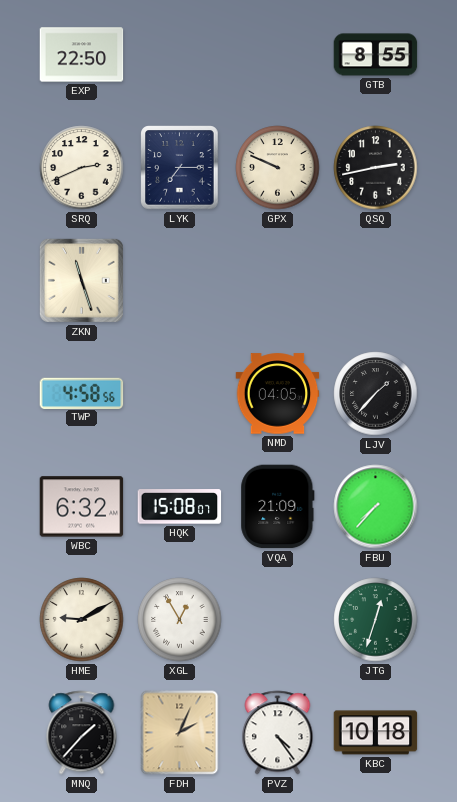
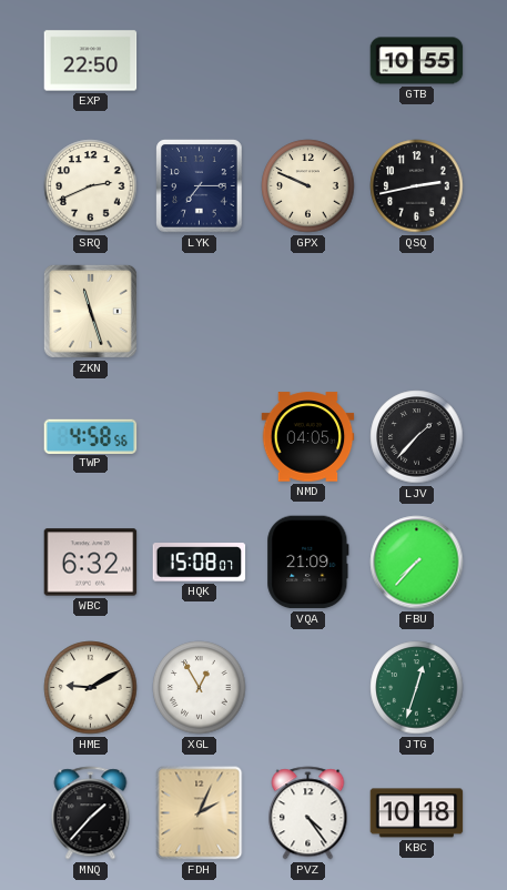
GTB: 8:55 -> 10:55
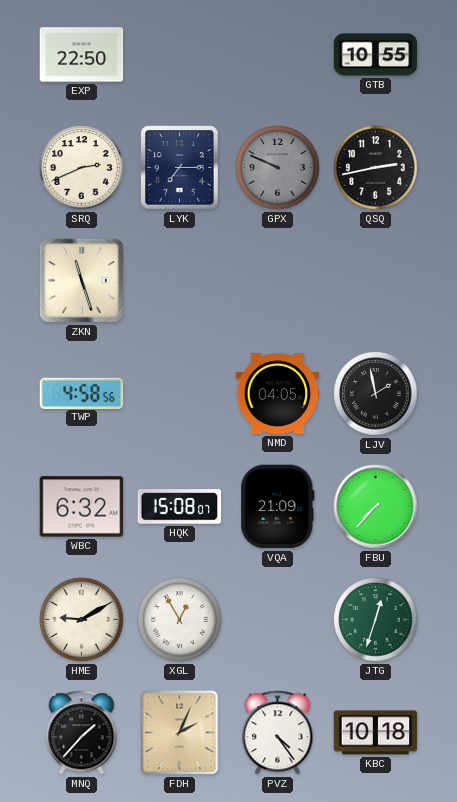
GPX dial: cream -> grey
LJV: 1:37 -> 1:58
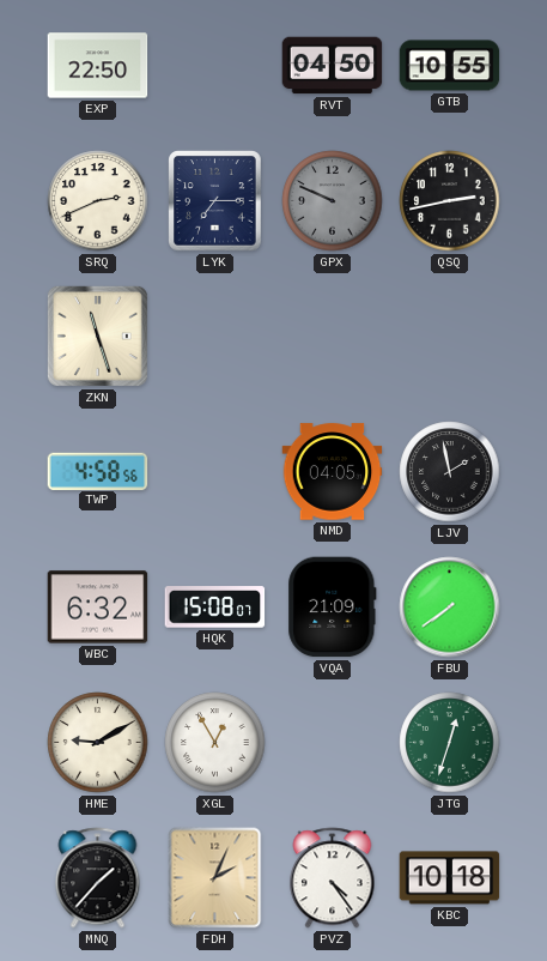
RVT: none -> 04:50
FBU: 7:37 -> 7:39
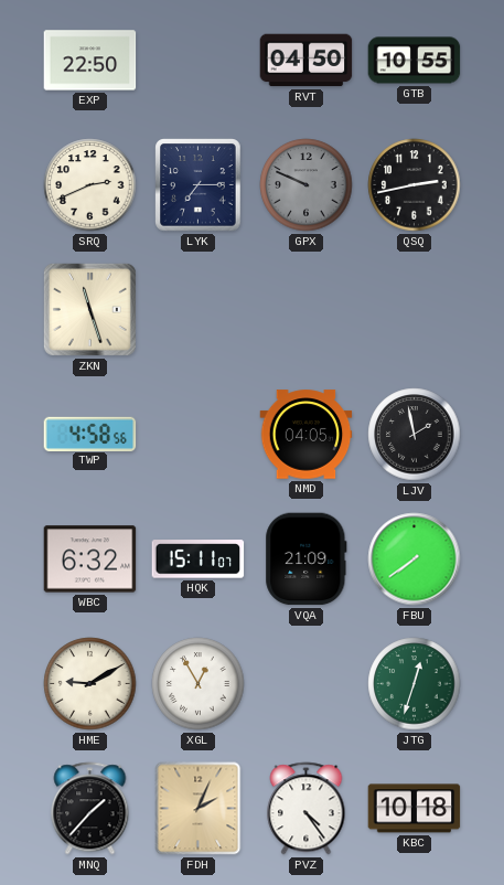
HQK: 15:08 -> 15:11
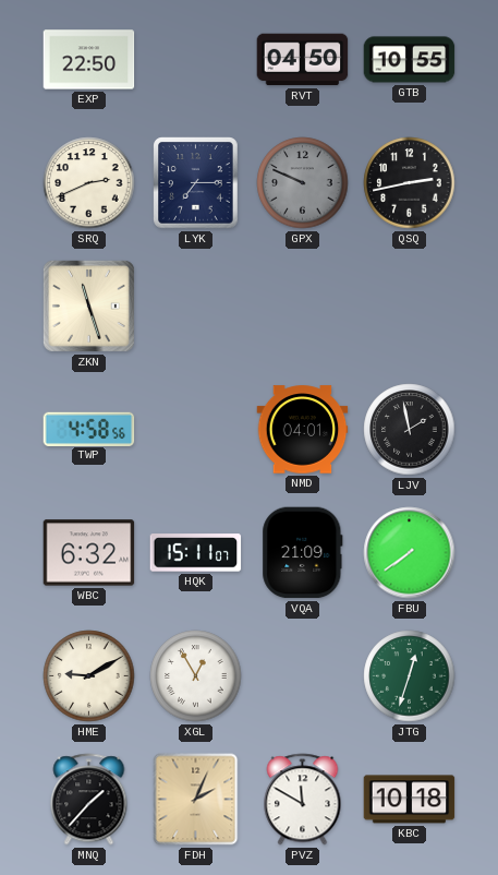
NMD: 04:05 -> 04:01
PVZ: 4:24 -> 11:50
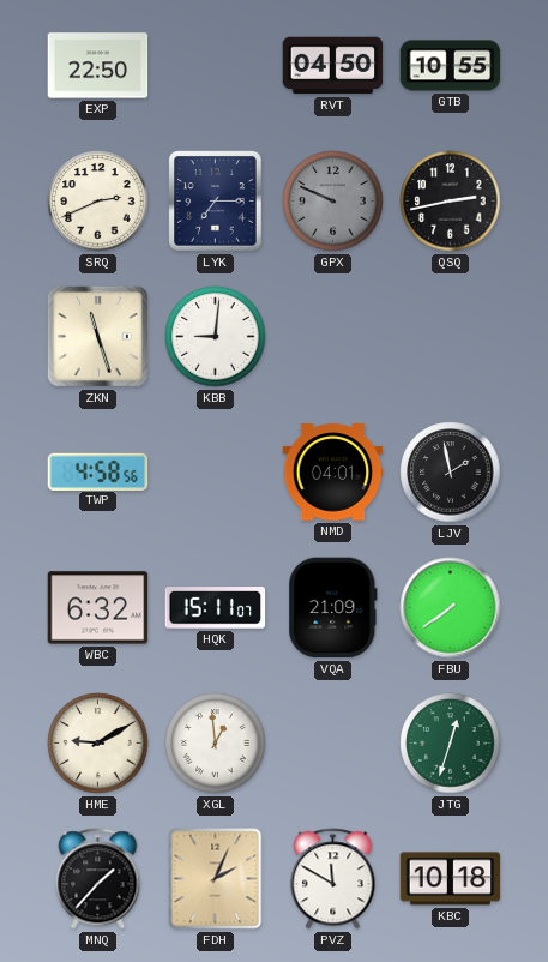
KBB: none -> 9:01
XGL: 12:55 -> 12:59
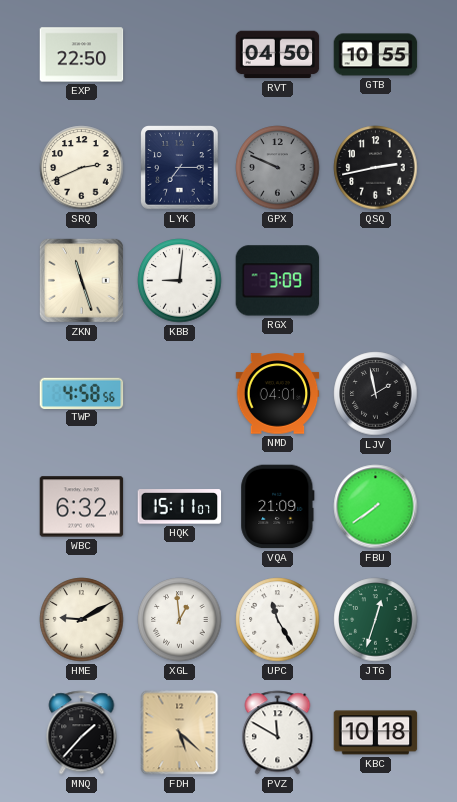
RGX: none -> 3:09
UPC: none -> 11:25
FDH: 2:04 -> 5:22
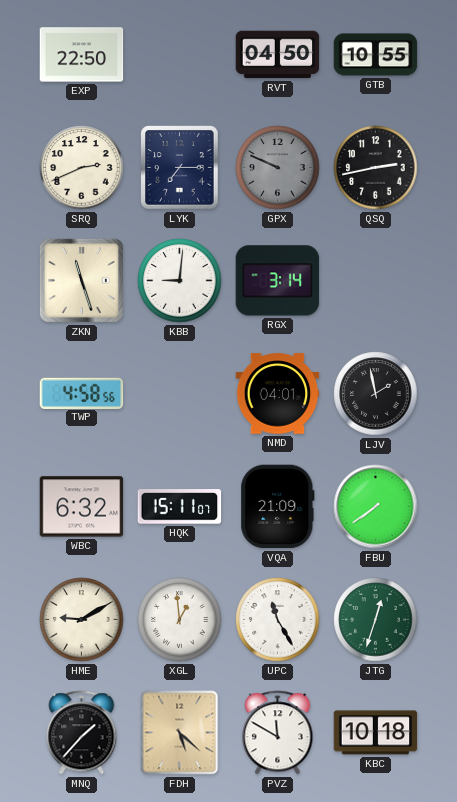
RGX: 3:09 -> 3:14
